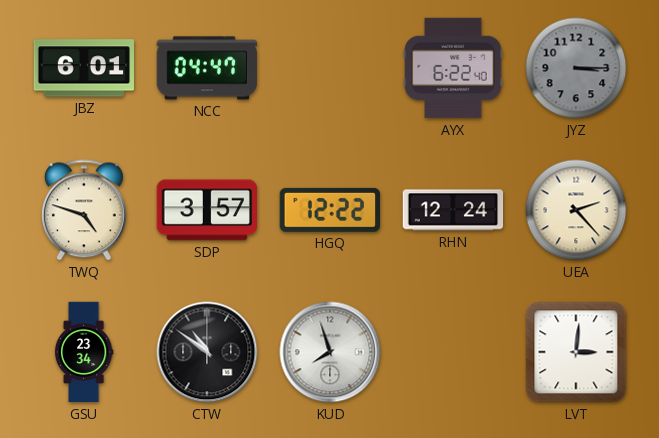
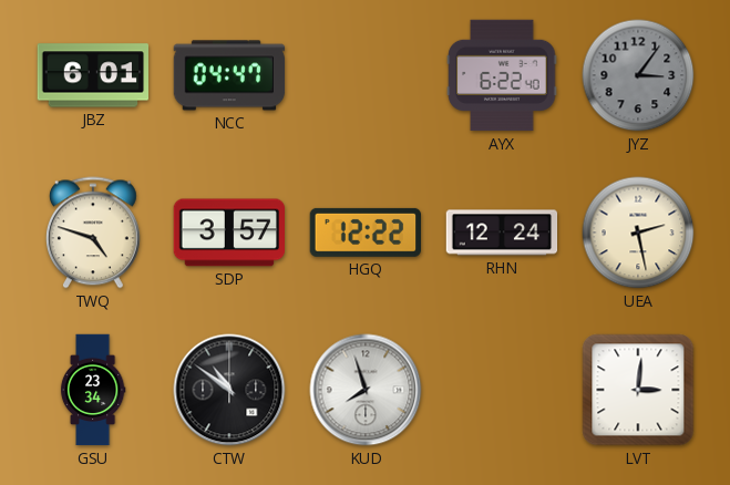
JYZ: 3:15 -> 3:06
UEA: 2:23 -> 2:28
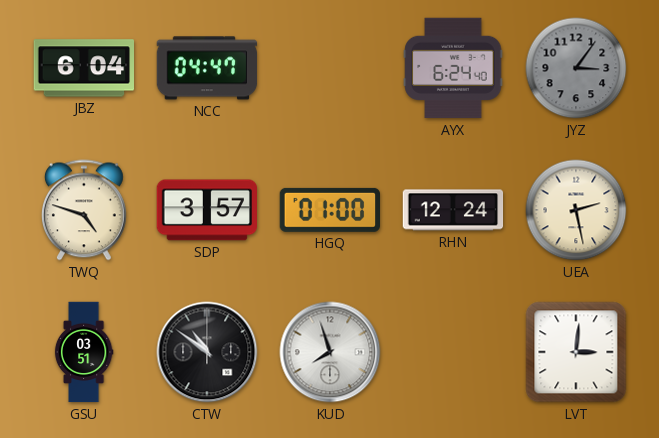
JBZ: 6:01 -> 6:04
AYX: 6:22 -> 6:24
HGQ: 12:22 -> 01:00
GSU: 23:34 -> 03:51
